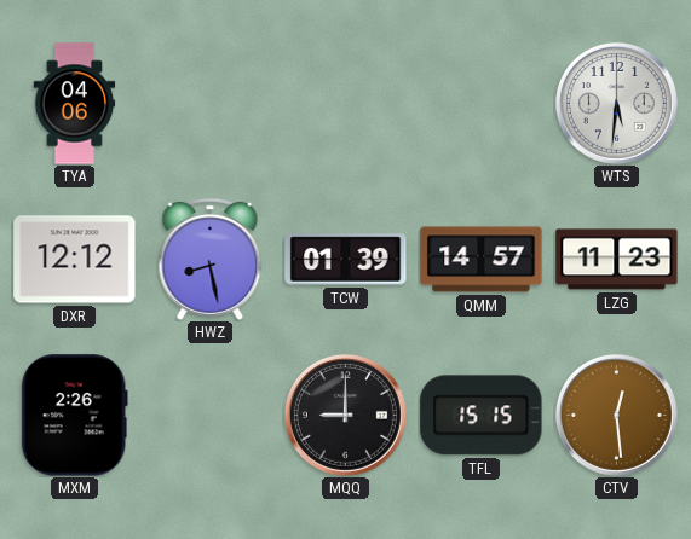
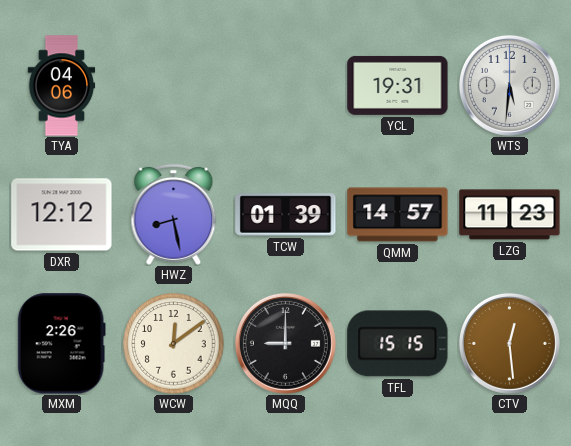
YCL: none -> 19:31
WCW: none -> 12:09
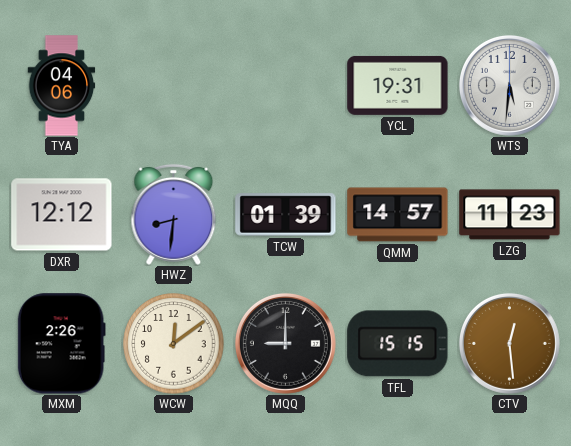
HWZ: 8:28 -> 8:31
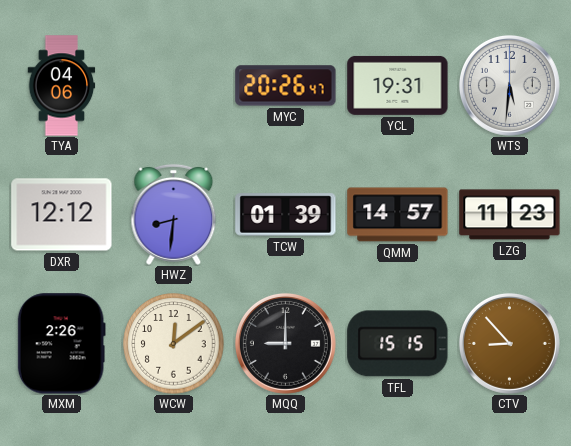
MYC: none -> 20:26
CTV: 12:29 -> 8:53
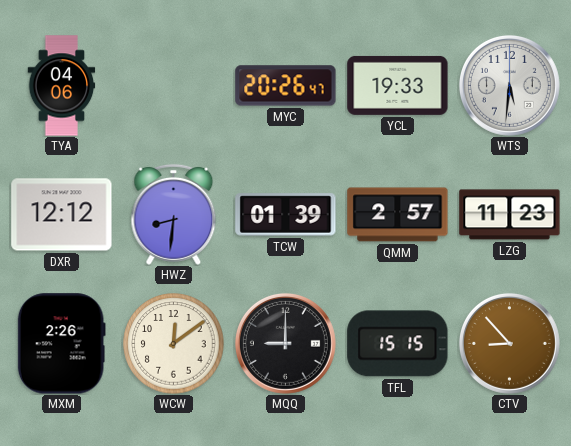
YCL: 19:31 -> 19:33
QMM: 14:57 -> 2:57
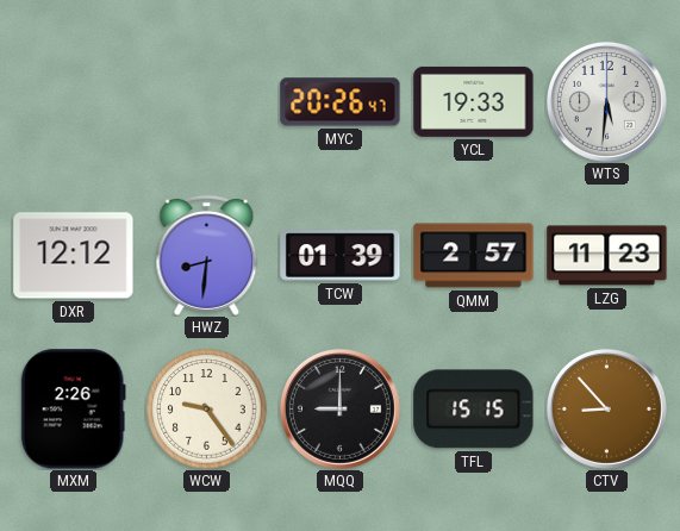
TYA: 04:06 -> none
WCW: 12:09 -> 9:24
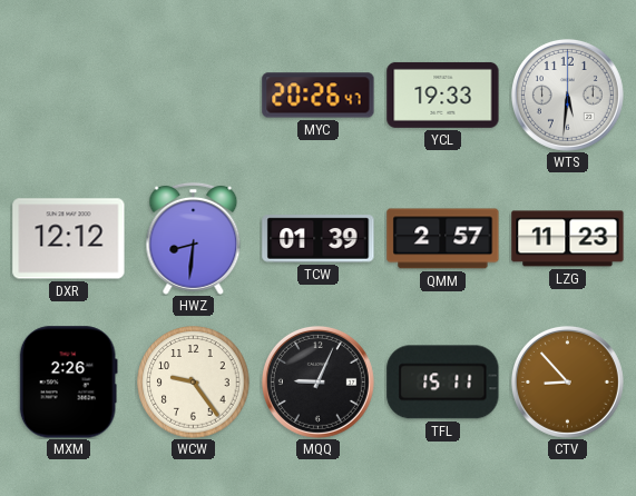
MQQ: 9:00 -> 9:04
TFL: 15:15 -> 15:11
